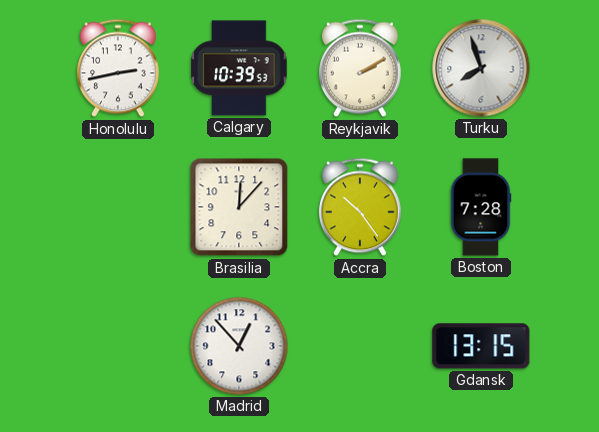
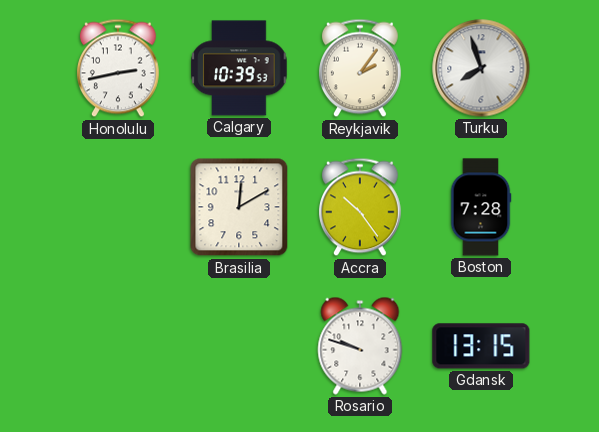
Reykjavik: 2:10 -> 2:06
Brasilia: 12:07 -> 12:10
Madrid: 12:53 -> none
Rosario: none -> 9:48
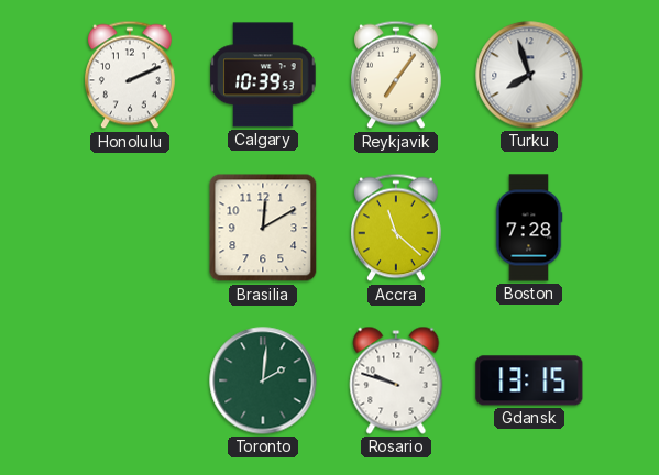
Honolulu: 2:43 -> 2:11
Reykjavik: 2:06 -> 7:06
Accra: 10:24 -> 11:22
Toronto: none -> 2:01
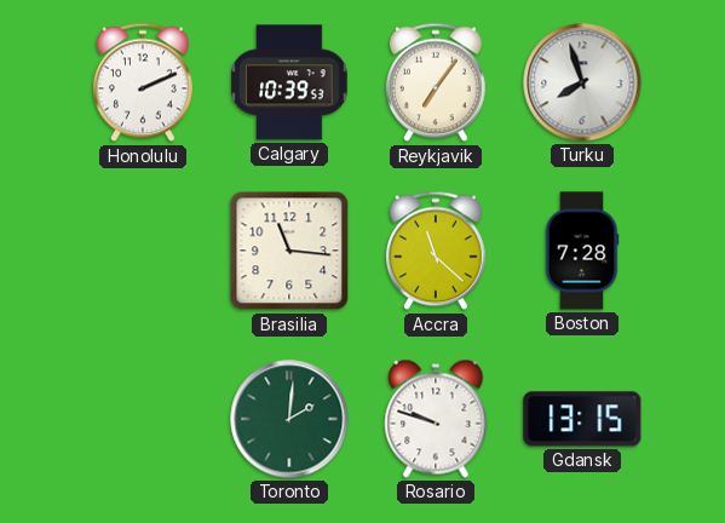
Brasilia: 12:10 -> 11:16
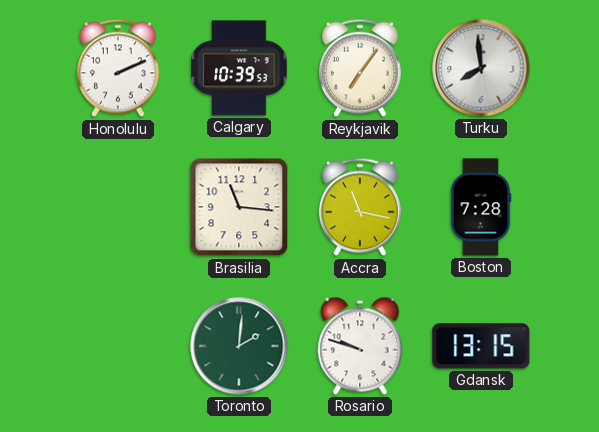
Turku: 7:57 -> 7:59
Accra: 11:22 -> 11:17
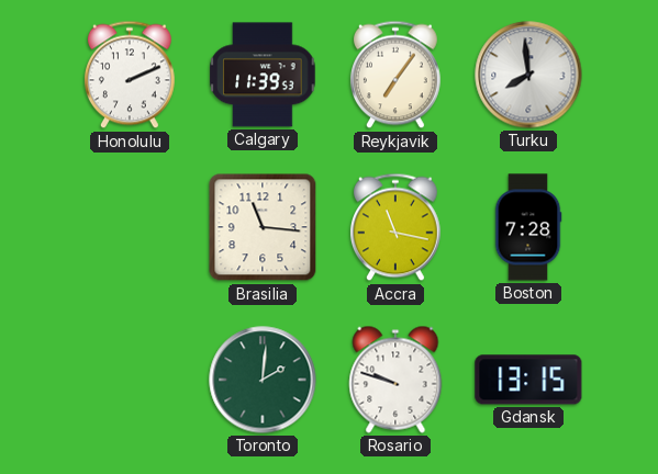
Calgary: 10:39 -> 11:39
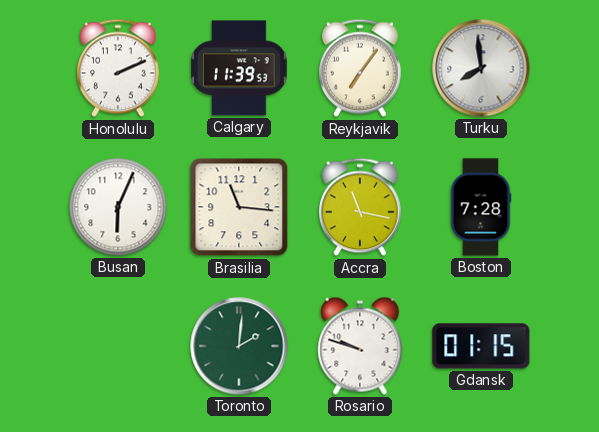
Busan: none -> 6:04
Gdansk: 13:15 -> 01:15
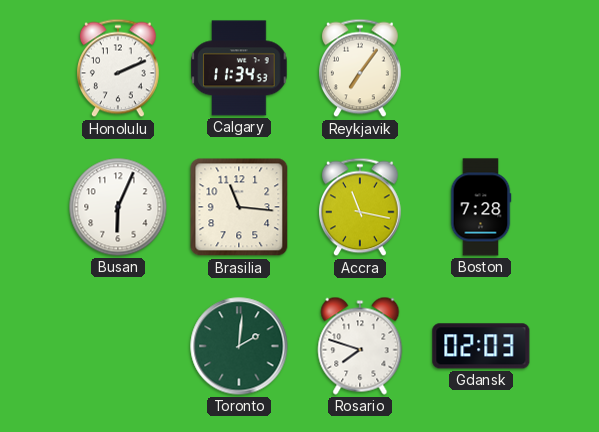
Calgary: 11:39 -> 11:34
Turku: 7:59 -> none
Rosario: 9:48 -> 7:48
Gdansk: 01:15 -> 02:03
